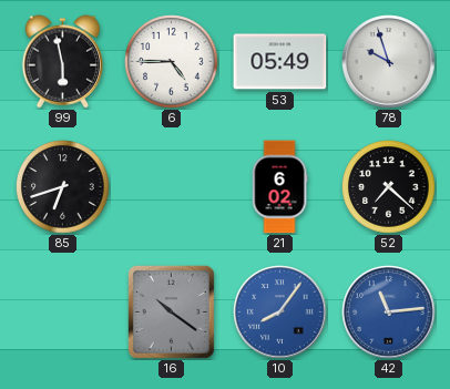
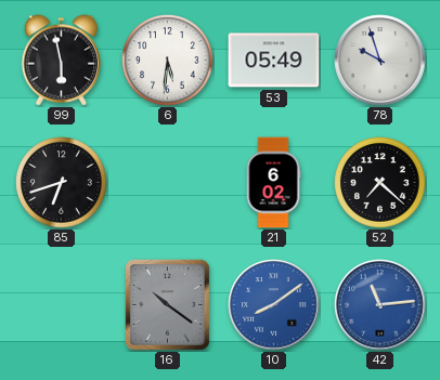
6: 4:45 -> 5:31
10: 8:06 -> 8:09
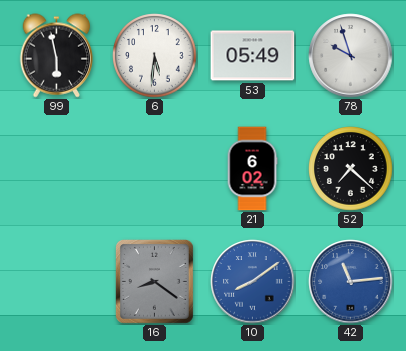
85: 6:42 -> none
16: 10:21 -> 8:21
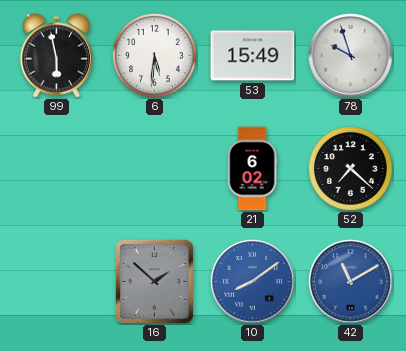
53: 05:49 -> 15:49
16: 8:21 -> 1:52
42: 11:14 -> 11:10
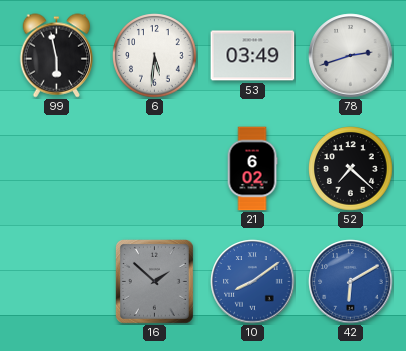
53: 15:49 -> 03:49
78: 9:57 -> 2:42
42: 11:10 -> 6:10
